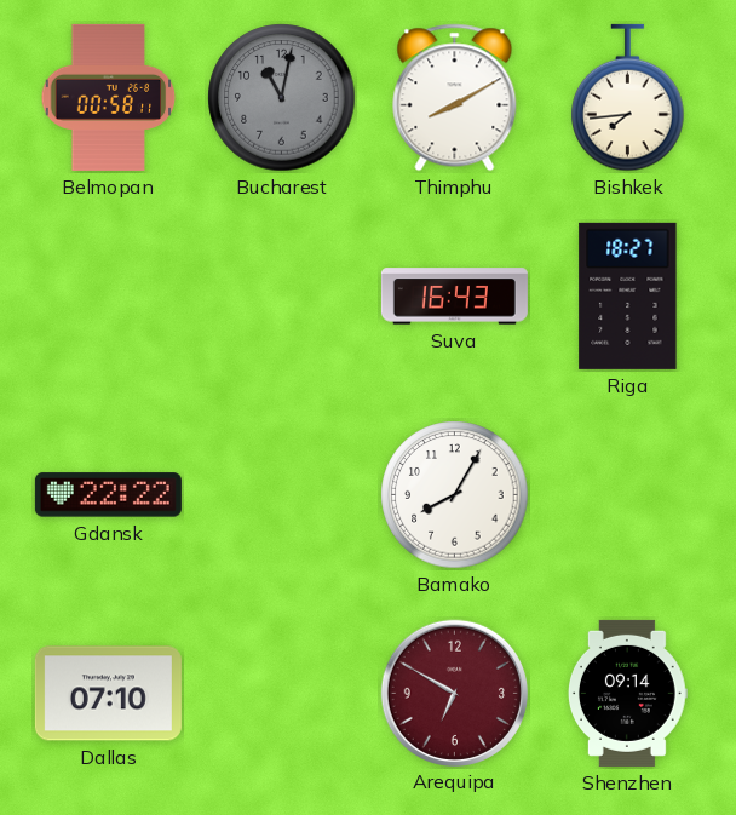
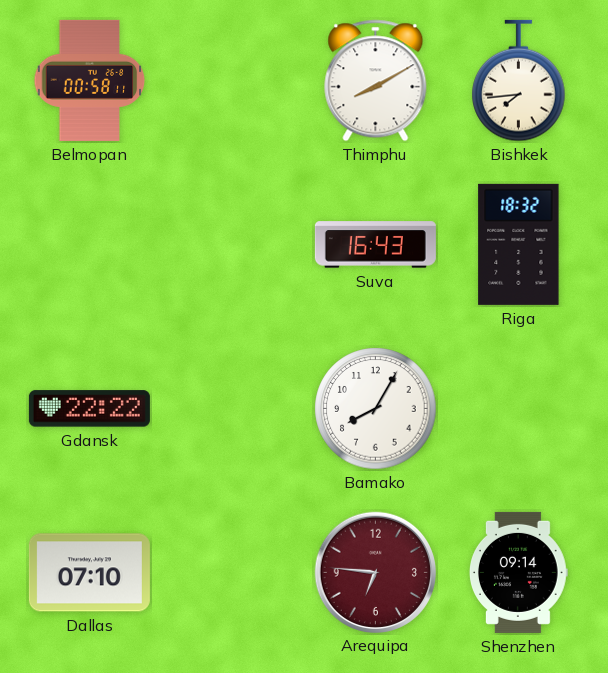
Bucharest: 11:02 -> none
Riga: 18:27 -> 18:32
Arequipa: 6:50 -> 6:46
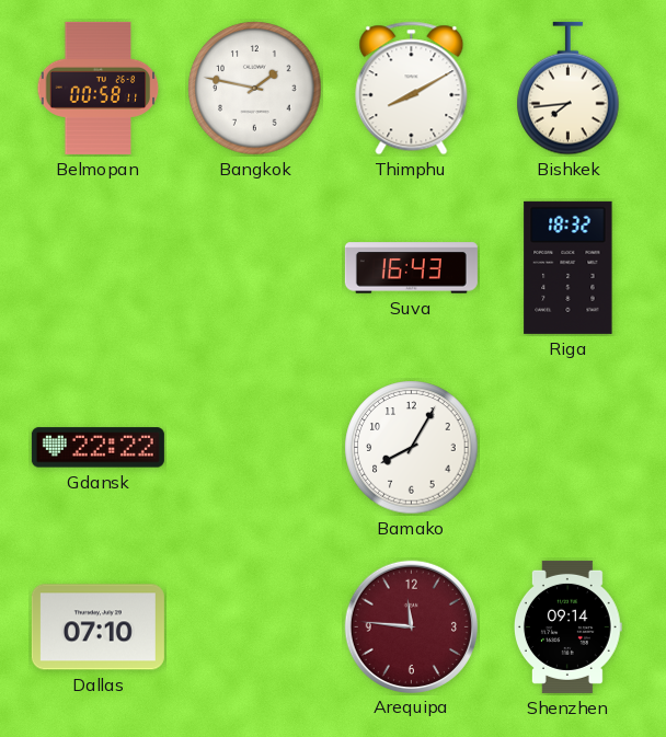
Bangkok: none -> 1:47
Arequipa: 6:46 -> 11:46
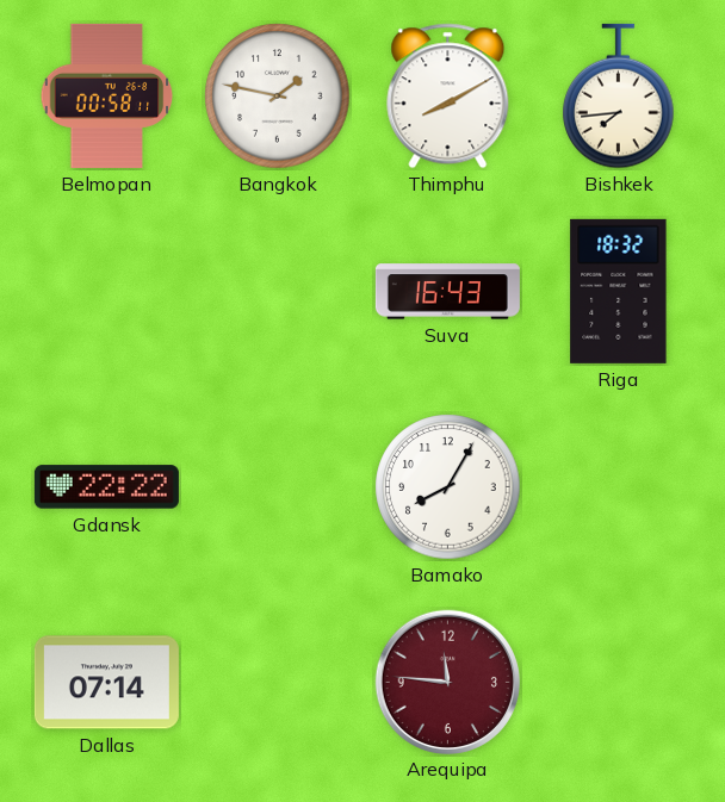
Dallas: 07:10 -> 07:14
Shenzhen: 09:14 -> none
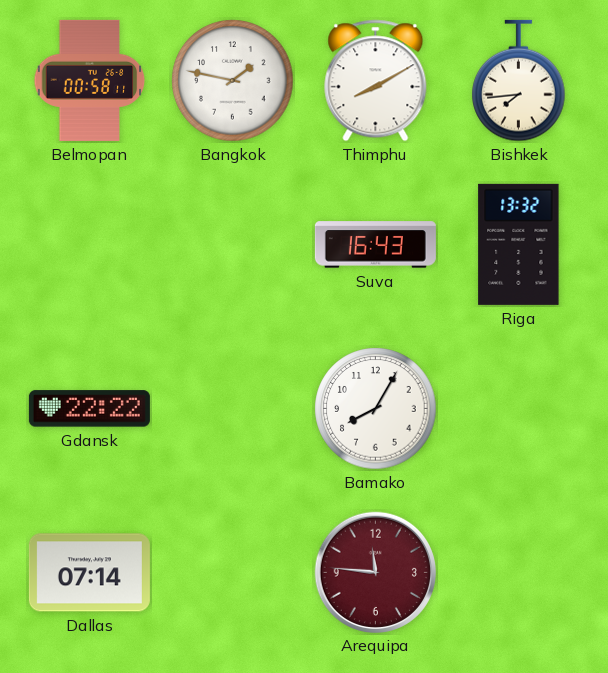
Riga: 18:32 -> 13:32
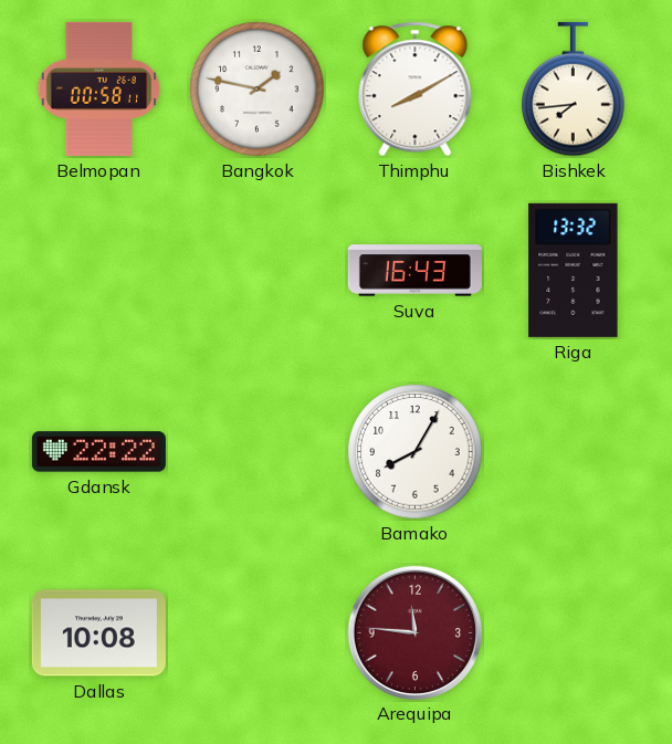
Dallas: 07:14 -> 10:08
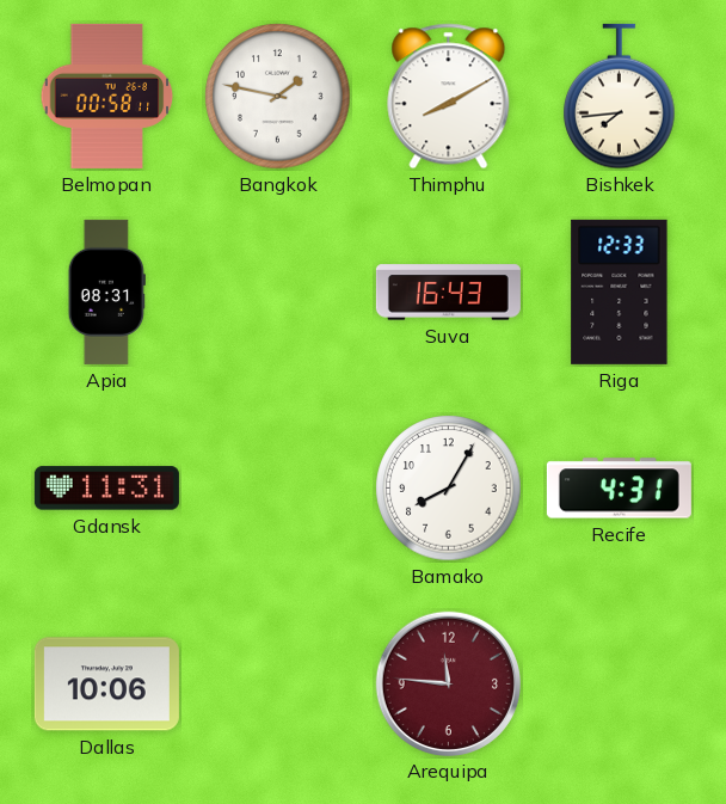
Apia: none -> 08:31
Riga: 13:32 -> 12:33
Gdansk: 22:22 -> 11:31
Recife: none -> 4:31
Dallas: 10:08 -> 10:06
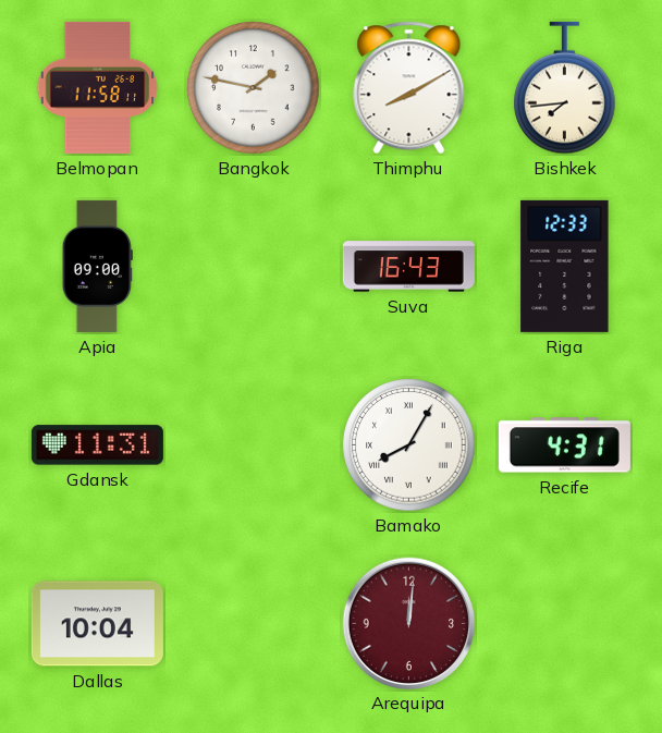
Belmopan: 00:58 -> 11:58
Apia: 08:31 -> 09:00
Bamako numerals: Arabic -> Roman
Dallas: 10:06 -> 10:04
Arequipa: 11:46 -> 12:01
